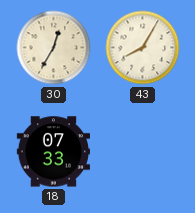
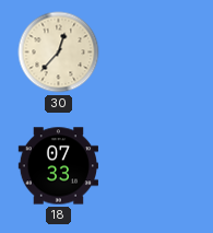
30: 12:35 -> 12:37
43: 8:05 -> none
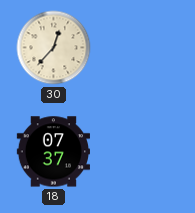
18: 07:33 -> 07:37
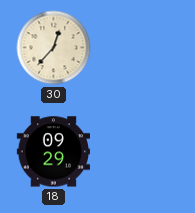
18: 07:37 -> 09:29
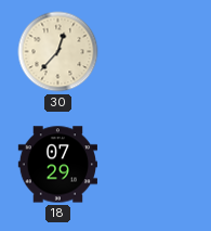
18: 09:29 -> 07:29
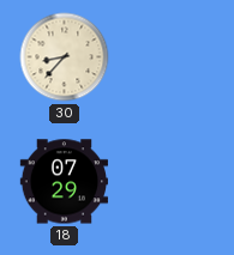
30: 12:37 -> 8:37
